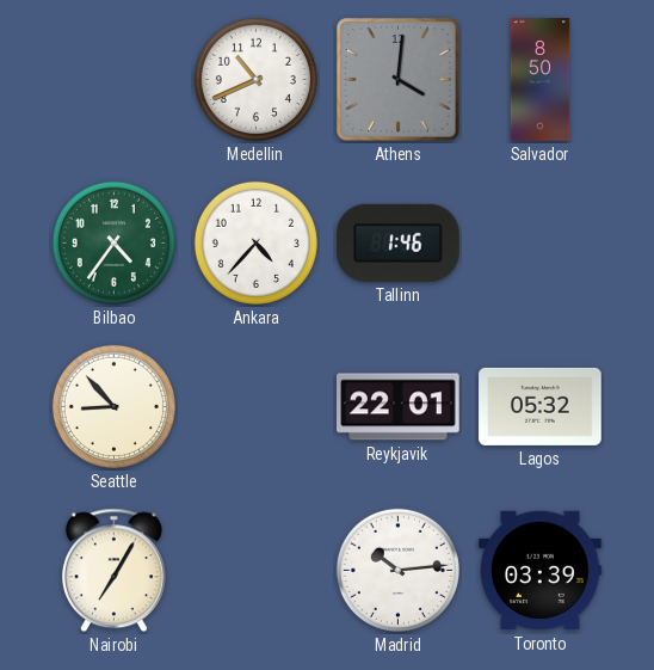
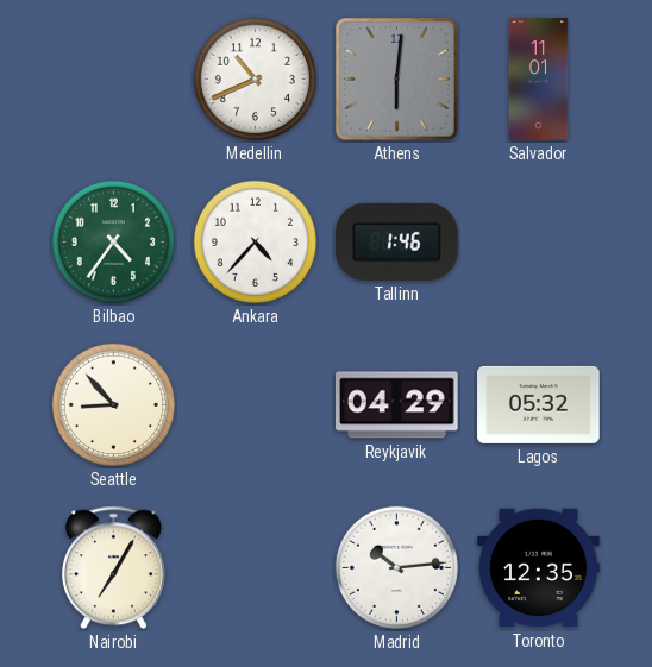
Athens: 4:01 -> 6:01
Salvador: 8:50 -> 11:01
Reykjavik: 22:01 -> 04:29
Toronto: 03:39 -> 12:35
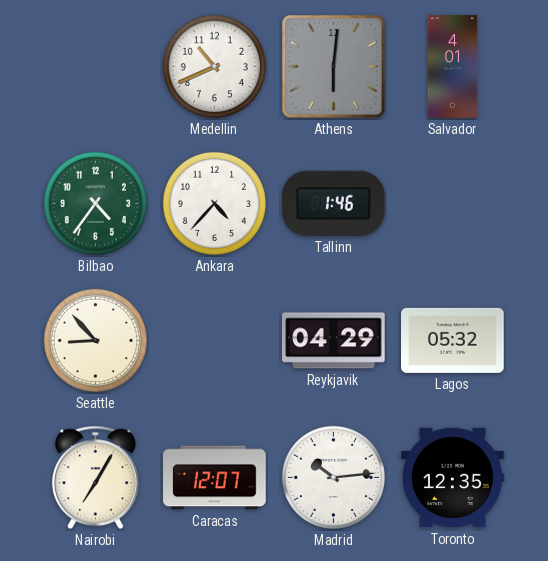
Salvador: 11:01 -> 4:01
Caracas: none -> 12:07
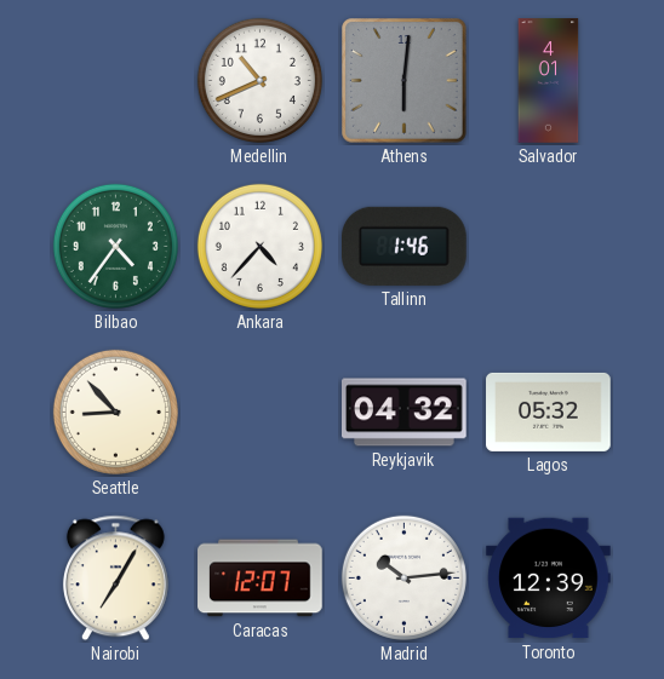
Reykjavik: 04:29 -> 04:32
Toronto: 12:35 -> 12:39
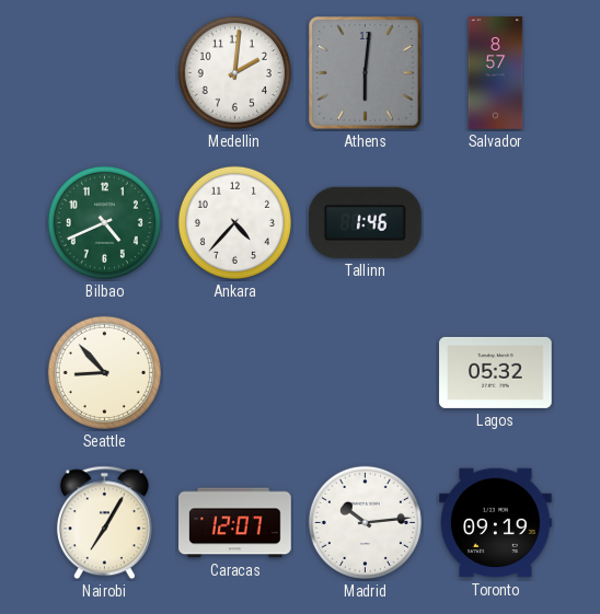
Medellin: 10:41 -> 2:01
Salvador: 4:01 -> 8:57
Bilbao: 4:36 -> 4:41
Reykjavik: 04:32 -> none
Toronto: 12:39 -> 09:19
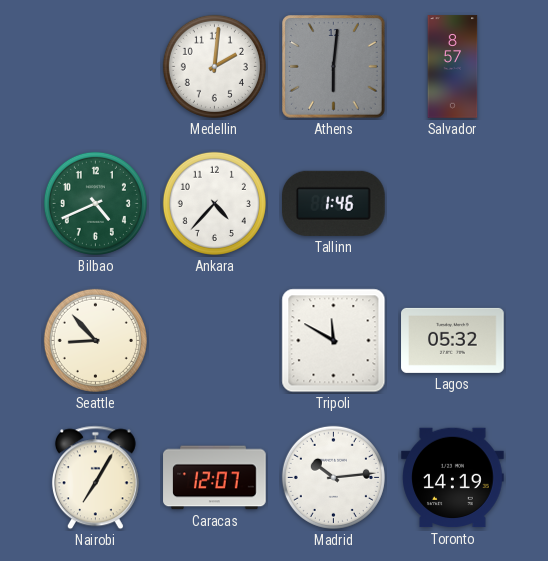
Tripoli: none -> 11:50
Toronto: 09:19 -> 14:19
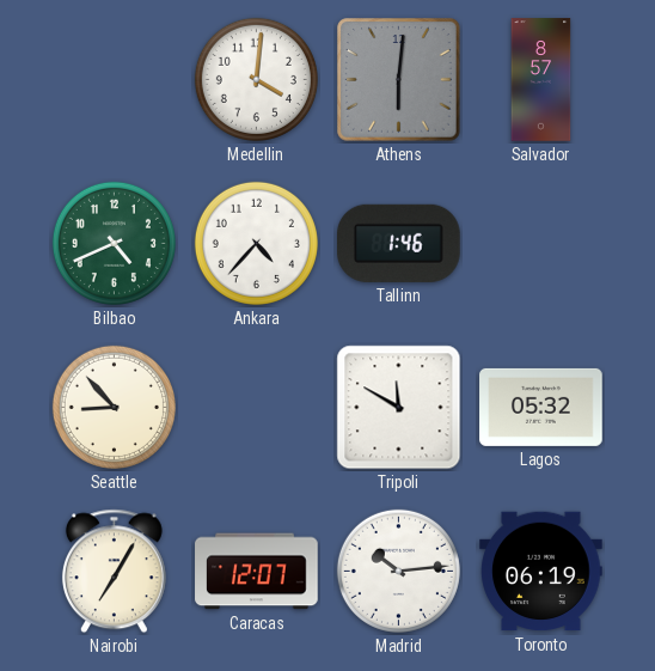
Medellin: 2:01 -> 4:01
Toronto: 14:19 -> 06:19
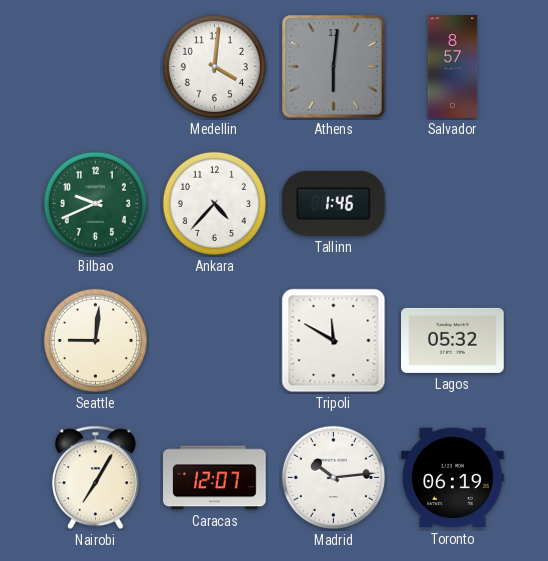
Bilbao: 4:41 -> 9:41
Seattle: 8:53 -> 9:01
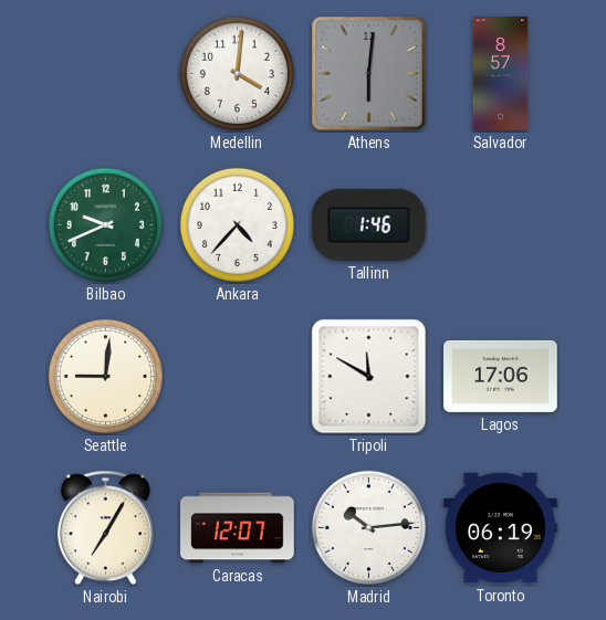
Lagos: 05:32 -> 17:06
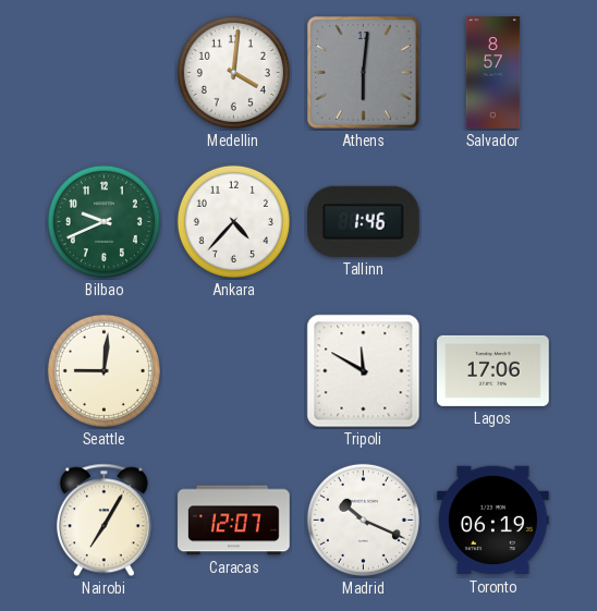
Madrid: 10:14 -> 10:19
